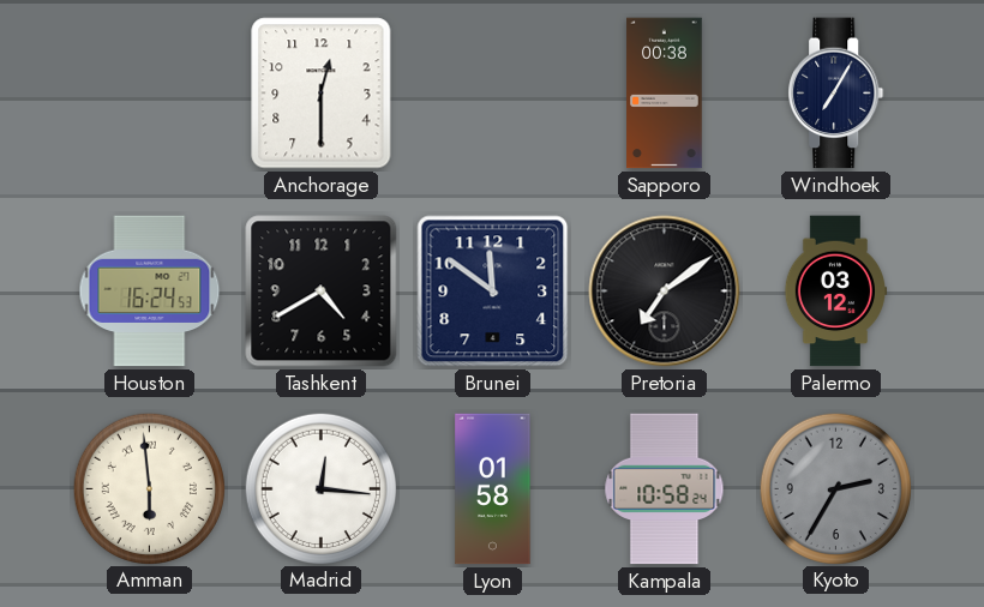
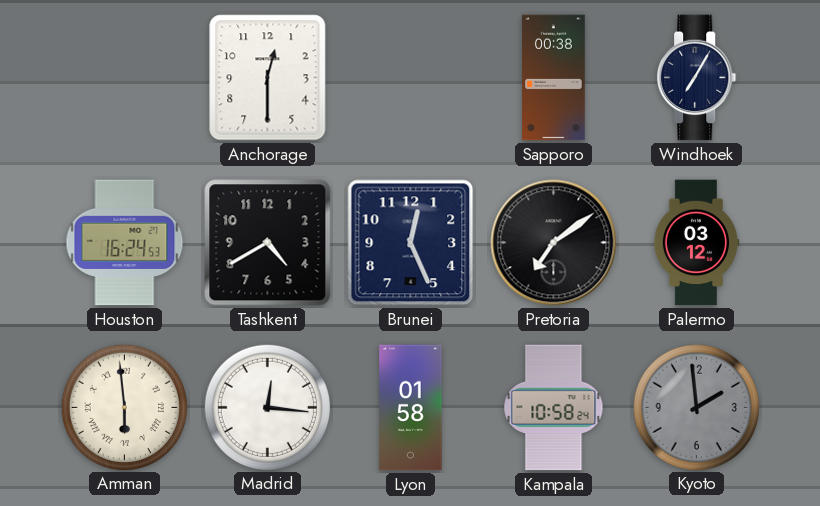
Brunei: 11:51 -> 12:26
Kyoto: 2:35 -> 1:59
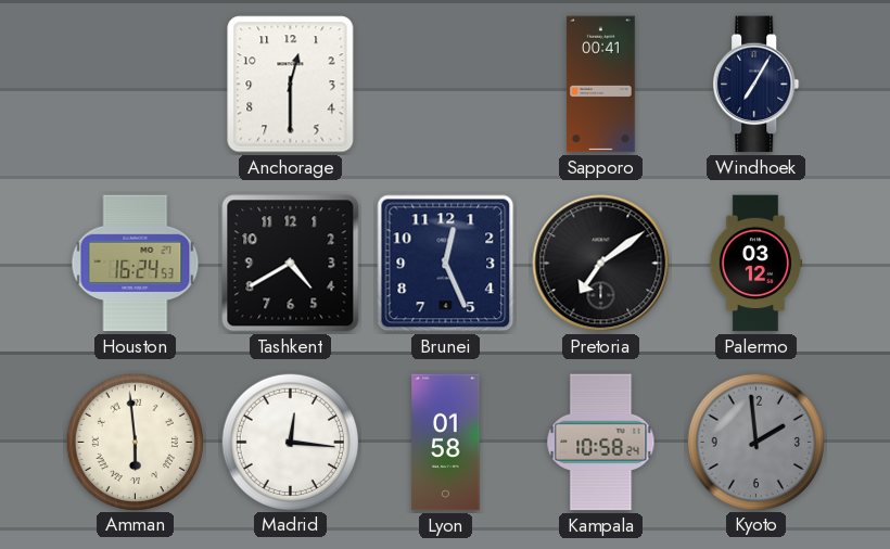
Sapporo: 00:38 -> 00:41
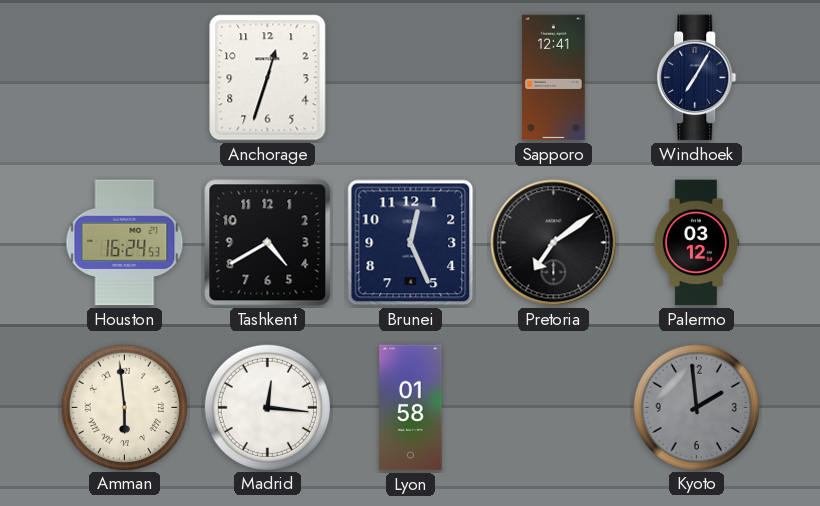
Anchorage: 12:30 -> 12:33
Sapporo: 00:41 -> 12:41
Kampala: 10:58 -> none
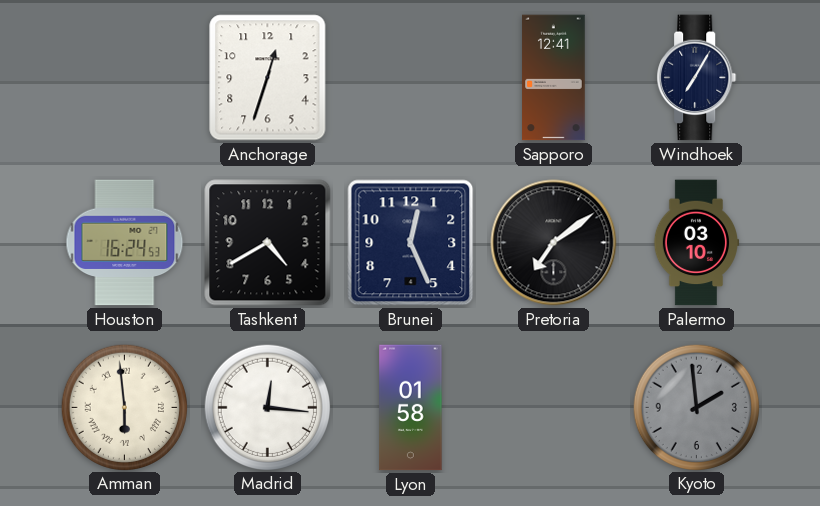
Palermo: 03:12 -> 03:10
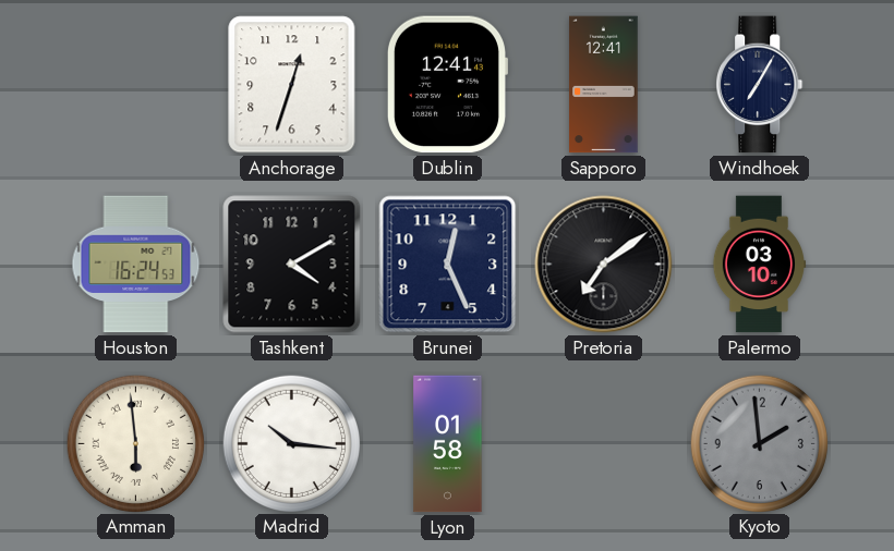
Dublin: none -> 12:41
Tashkent: 4:40 -> 4:10
Madrid: 12:16 -> 10:16
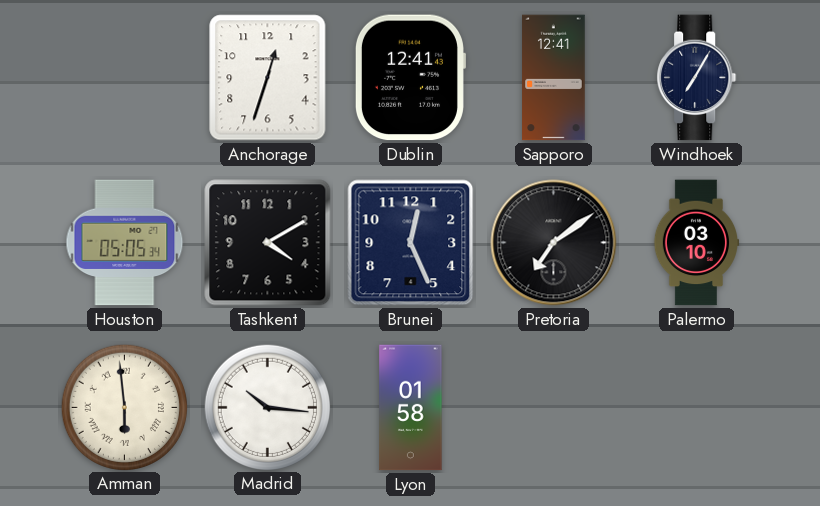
Houston: 16:24 -> 05:05
Kyoto: 1:59 -> none
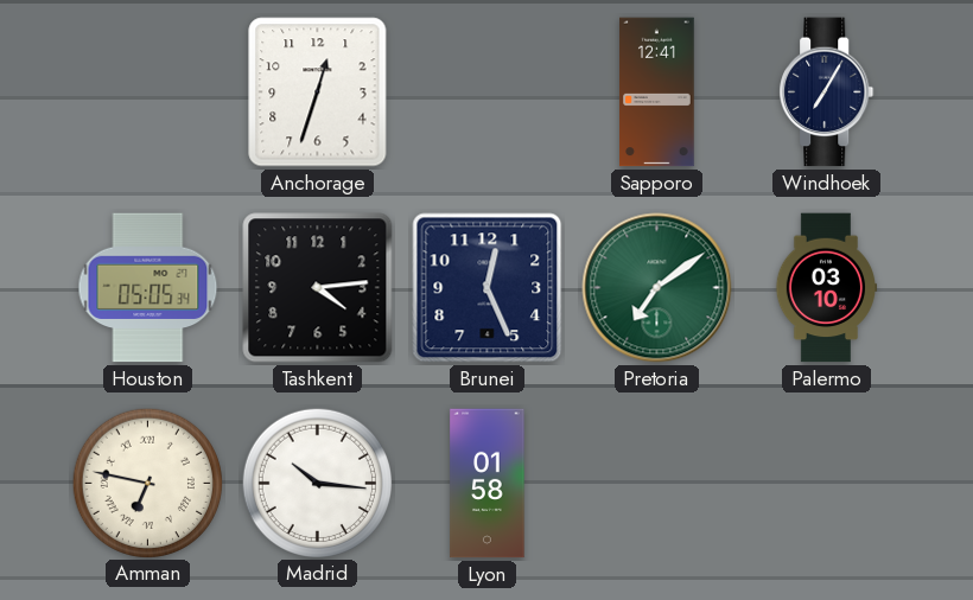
Dublin: 12:41 -> none
Tashkent: 4:10 -> 4:14
Pretoria dial: black -> green
Amman: 5:59 -> 6:47
